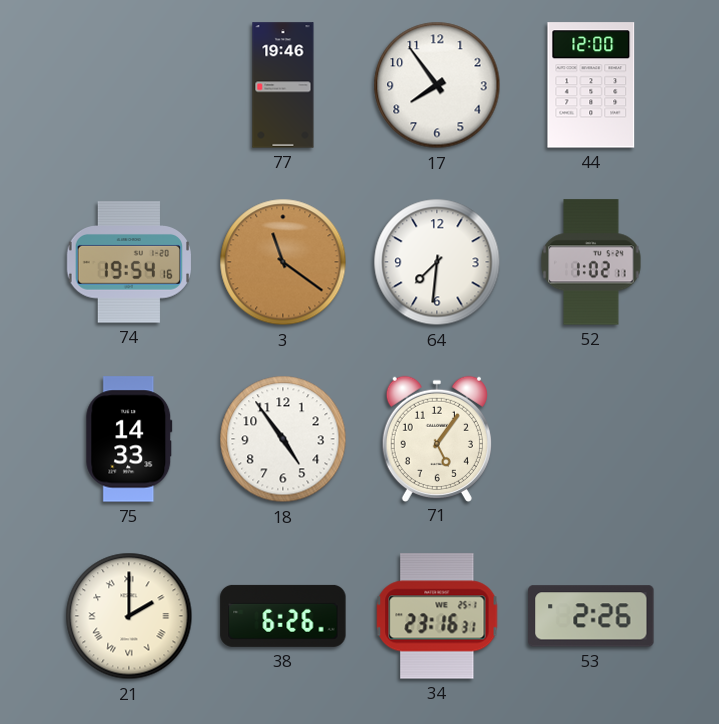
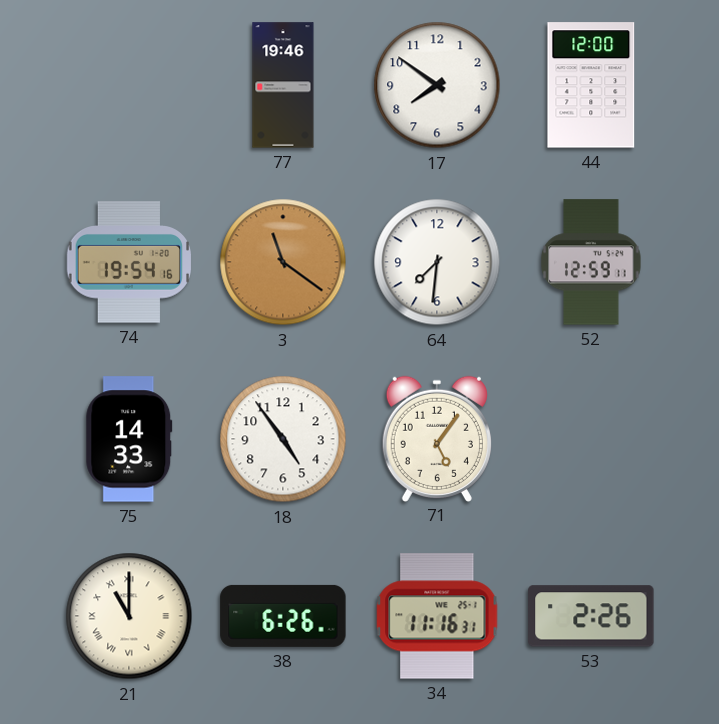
17: 7:54 -> 7:51
52: 1:02 -> 12:59
21: 2:00 -> 11:00
34: 23:16 -> 11:16
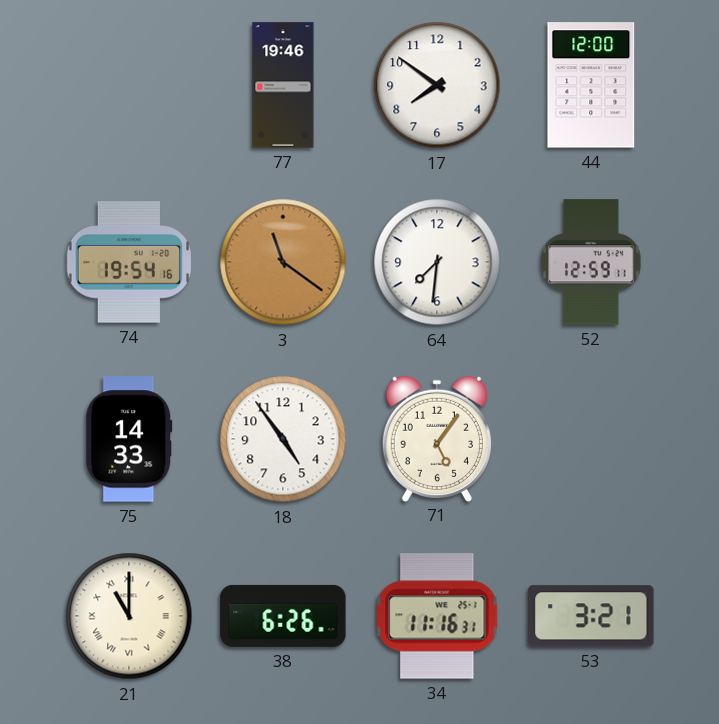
53: 2:26 -> 3:21
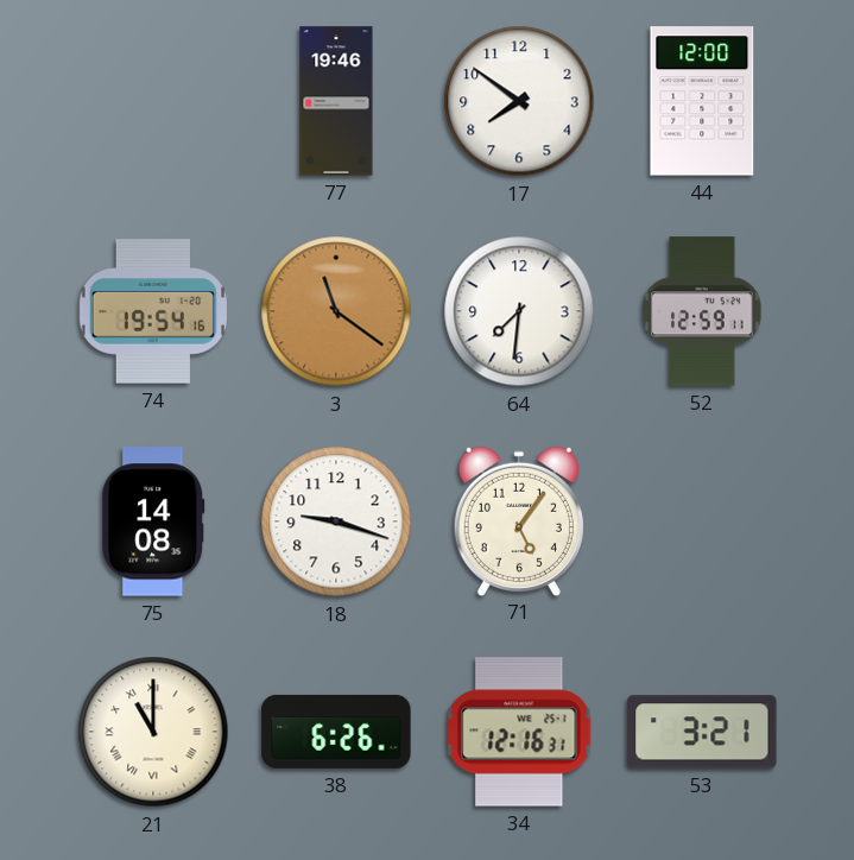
75: 14:33 -> 14:08
18: 4:54 -> 9:18
34: 11:16 -> 12:16
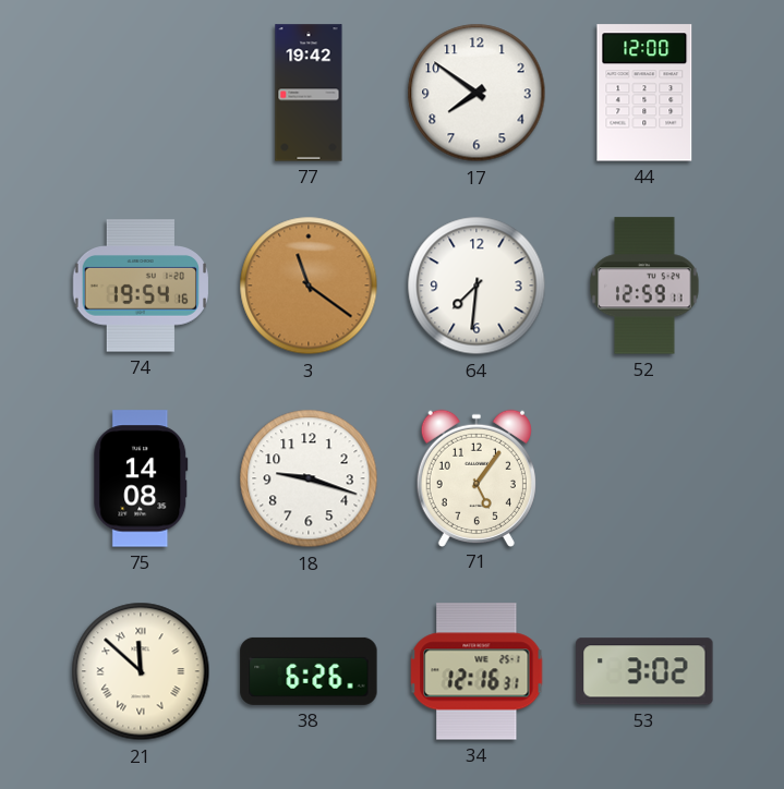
77: 19:46 -> 19:42
21: 11:00 -> 11:52
53: 3:21 -> 3:02
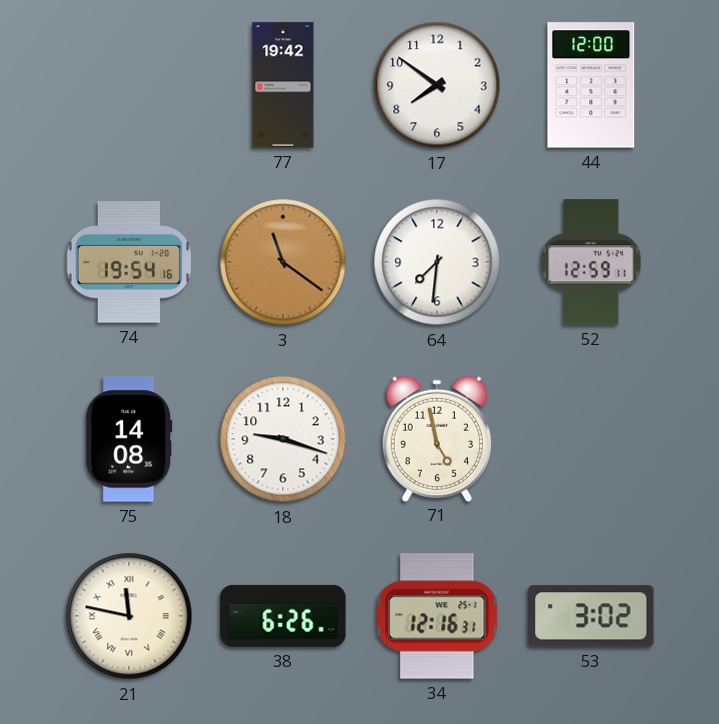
71: 5:06 -> 4:58
21: 11:52 -> 11:47
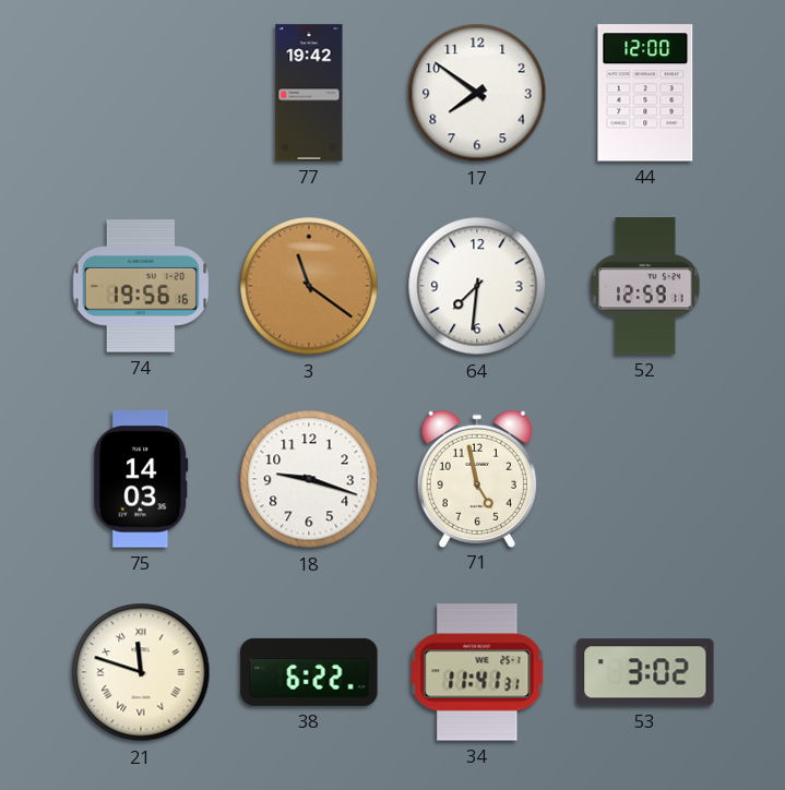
74: 19:54 -> 19:56
75: 14:08 -> 14:03
21: 11:47 -> 11:48
38: 6:26 -> 6:22
34: 12:16 -> 11:41
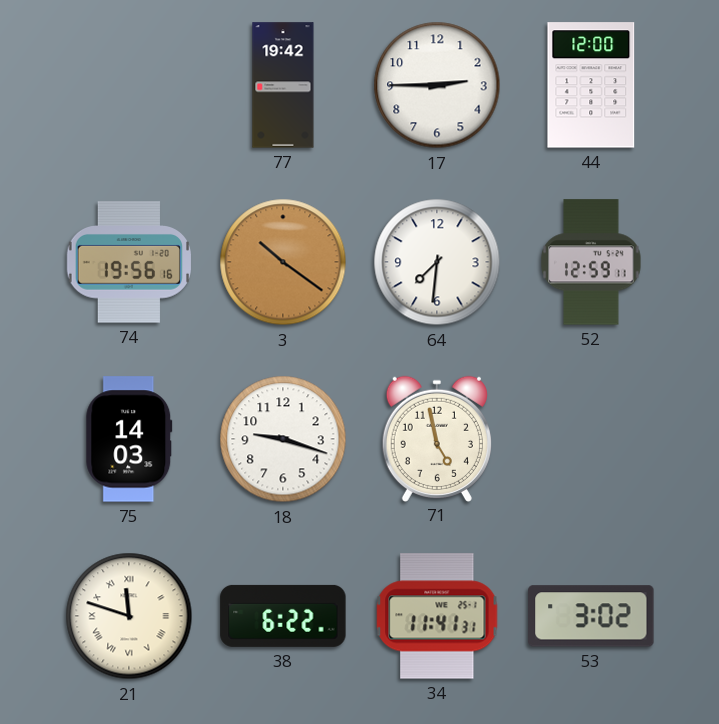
17: 7:51 -> 2:45
3: 11:21 -> 10:21
